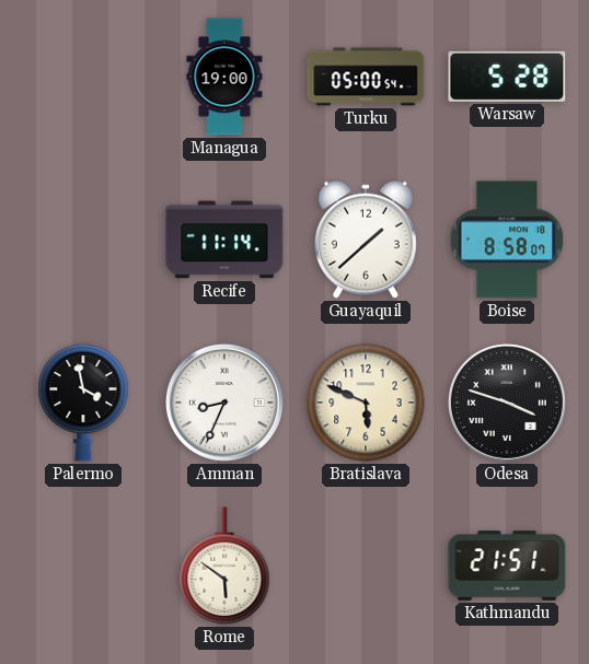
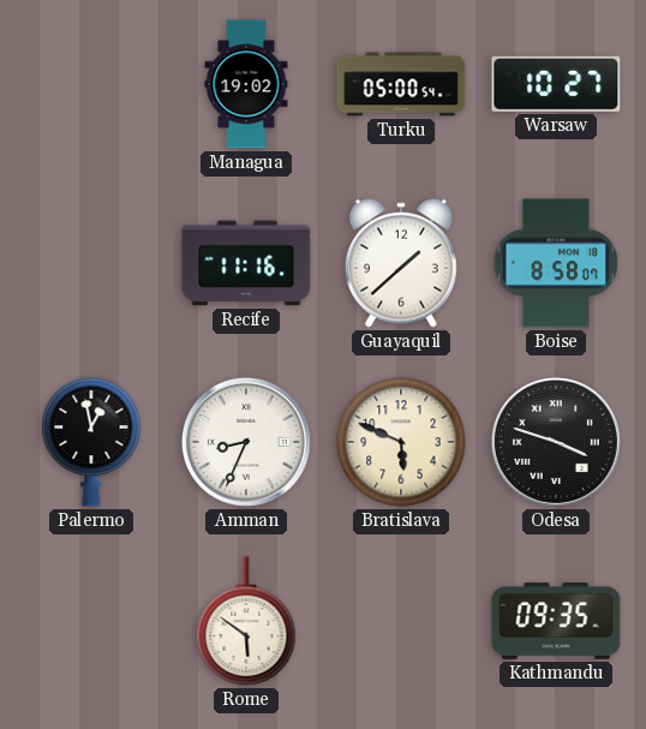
Managua: 19:00 -> 19:02
Warsaw: 5:28 -> 10:27
Recife: 11:14 -> 11:16
Palermo: 3:58 -> 12:58
Kathmandu: 21:51 -> 09:35
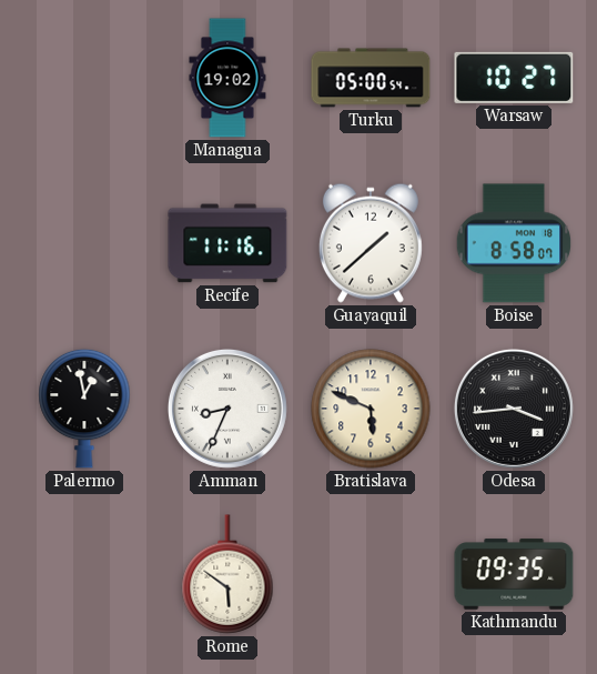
Odesa: 3:48 -> 3:44
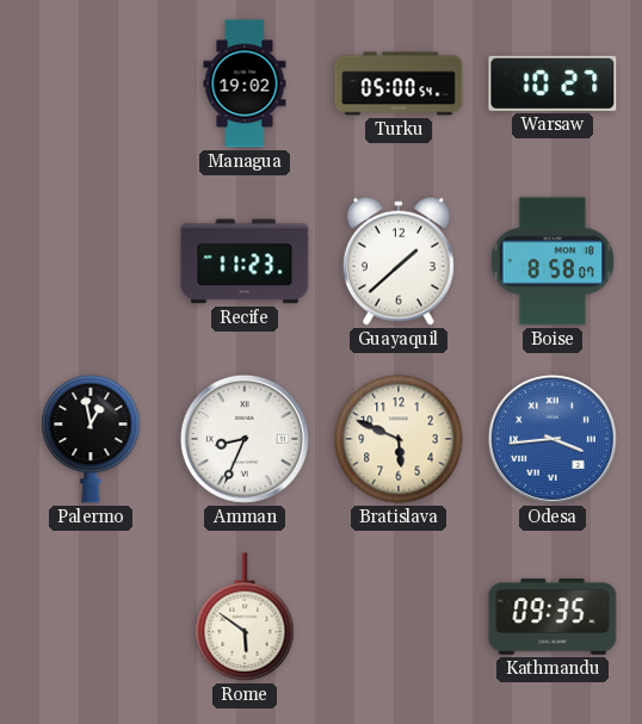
Recife: 11:16 -> 11:23
Odesa dial: black -> blue
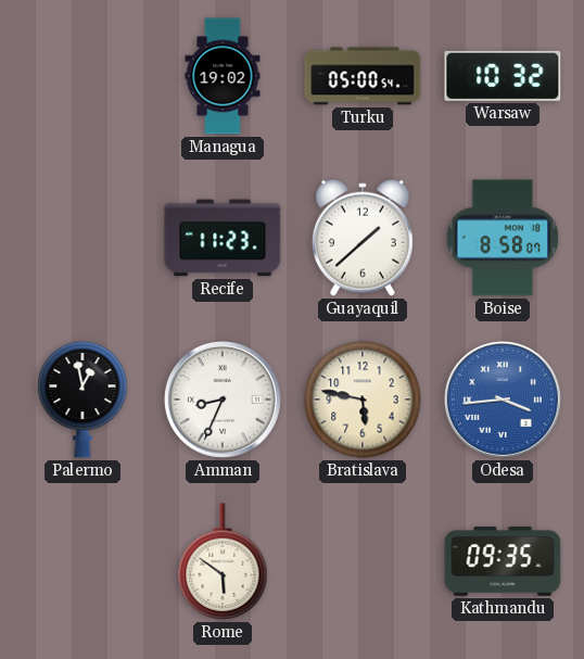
Warsaw: 10:27 -> 10:32
Bratislava: 5:49 -> 5:47
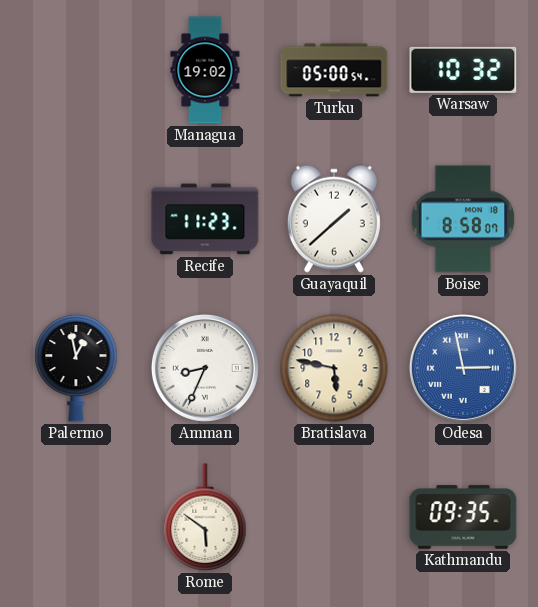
Odesa: 3:44 -> 2:58
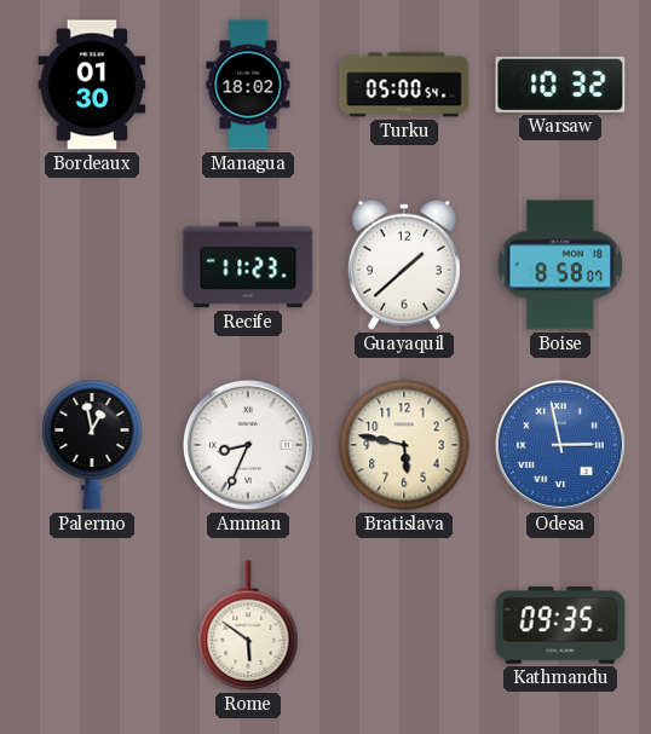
Bordeaux: none -> 01:30
Managua: 19:02 -> 18:02
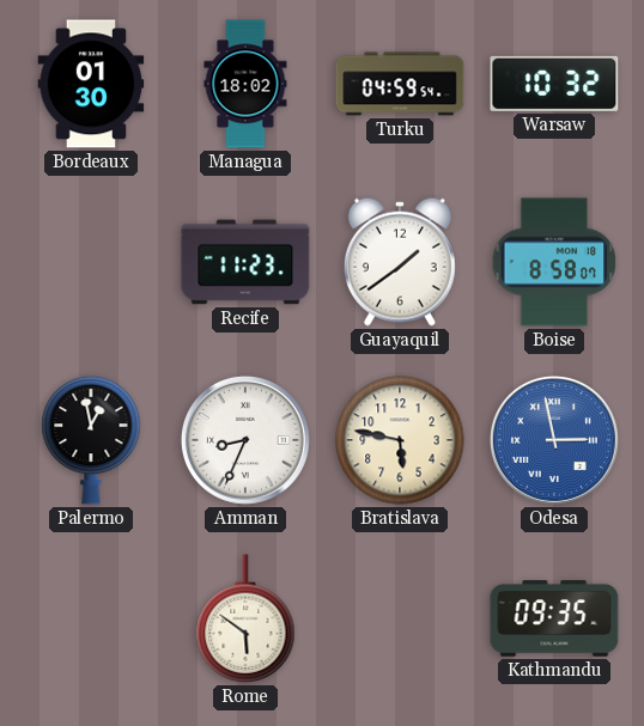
Turku: 05:00 -> 04:59
Guayaquil: 1:38 -> 1:39
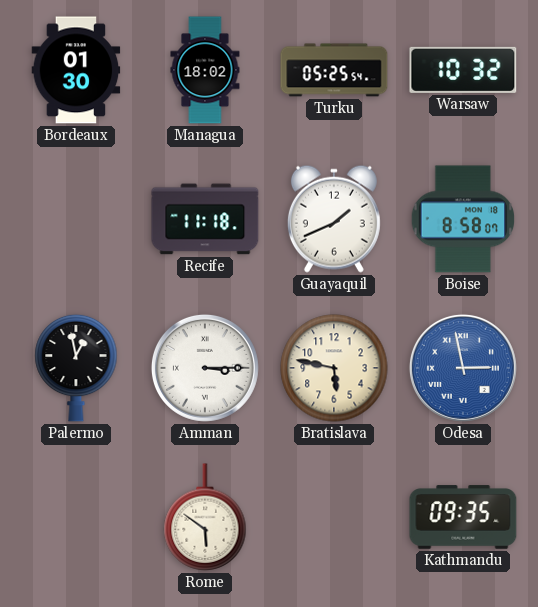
Turku: 04:59 -> 05:25
Recife: 11:23 -> 11:18
Guayaquil: 1:39 -> 1:41
Amman: 8:34 -> 3:15
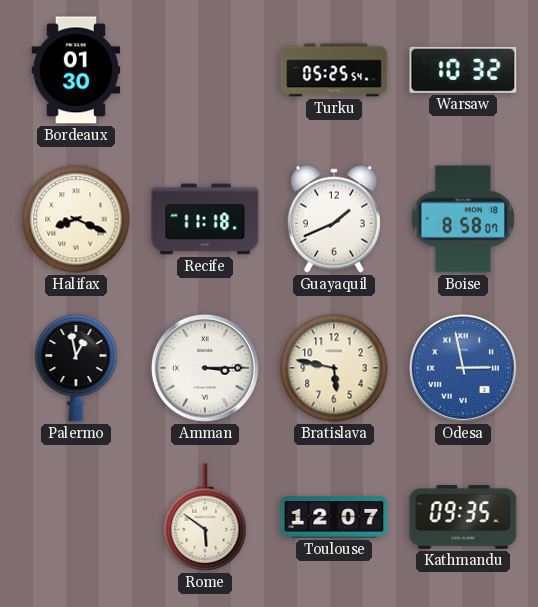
Managua: 18:02 -> none
Halifax: none -> 8:19
Toulouse: none -> 12:07
